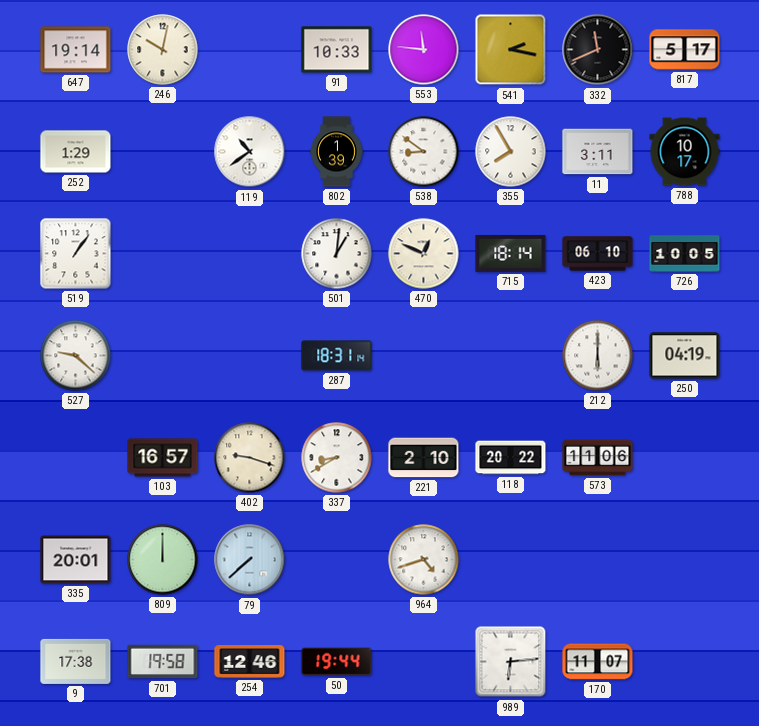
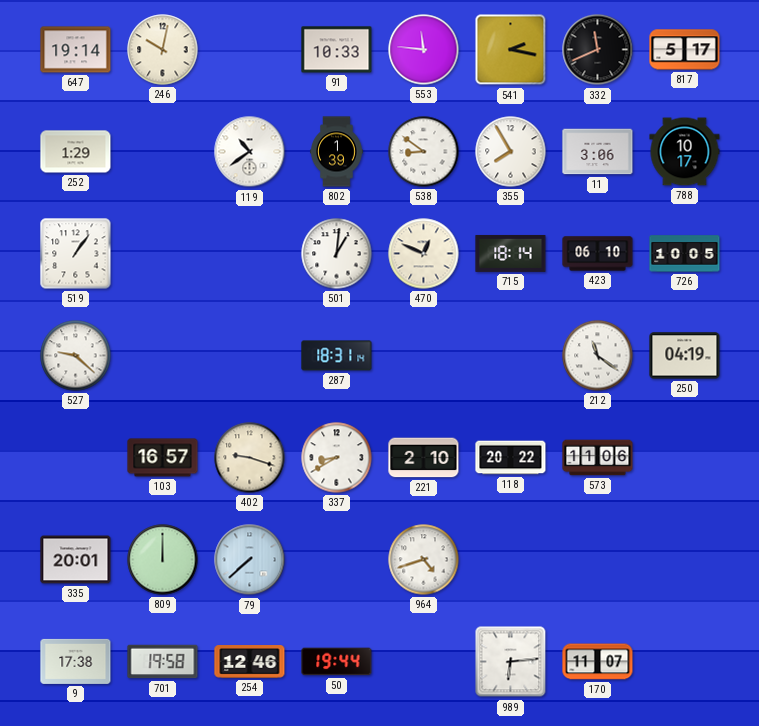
11: 3:11 -> 3:06
212: 6:00 -> 11:21
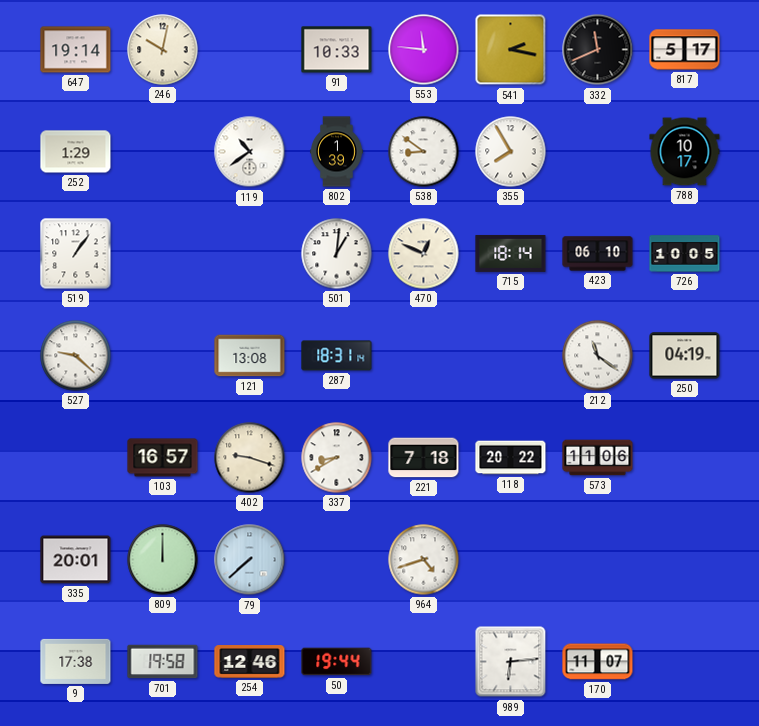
11: 3:06 -> none
121: none -> 13:08
221: 2:10 -> 7:18
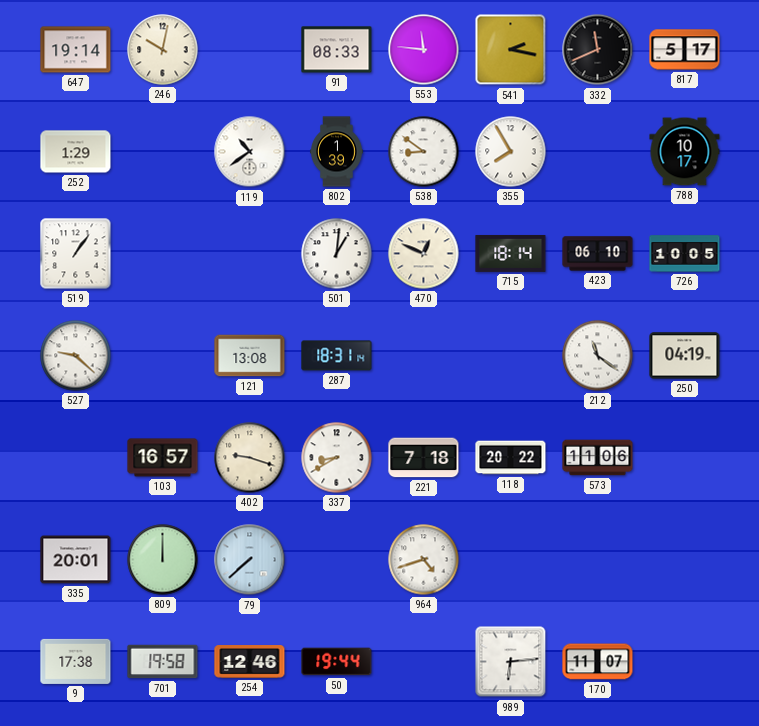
91: 10:33 -> 08:33
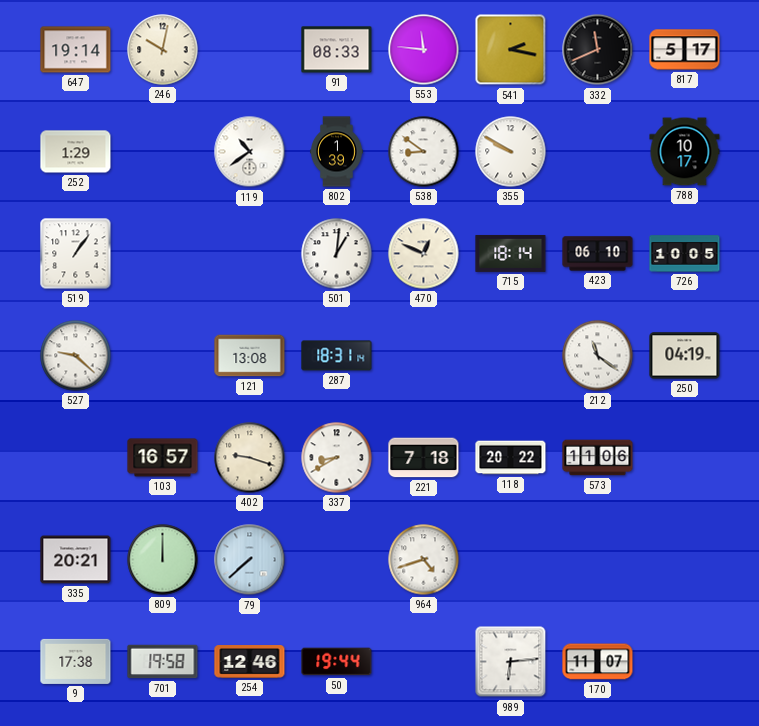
355: 7:55 -> 9:50
335: 20:01 -> 20:21
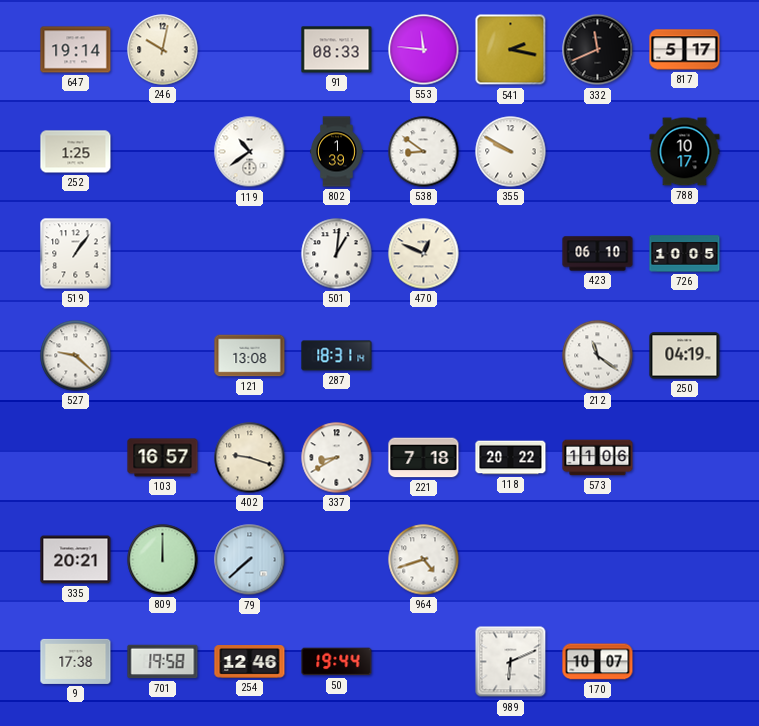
252: 1:29 -> 1:25
715: 18:14 -> none
989: 6:14 -> 6:11
170: 11:07 -> 10:07
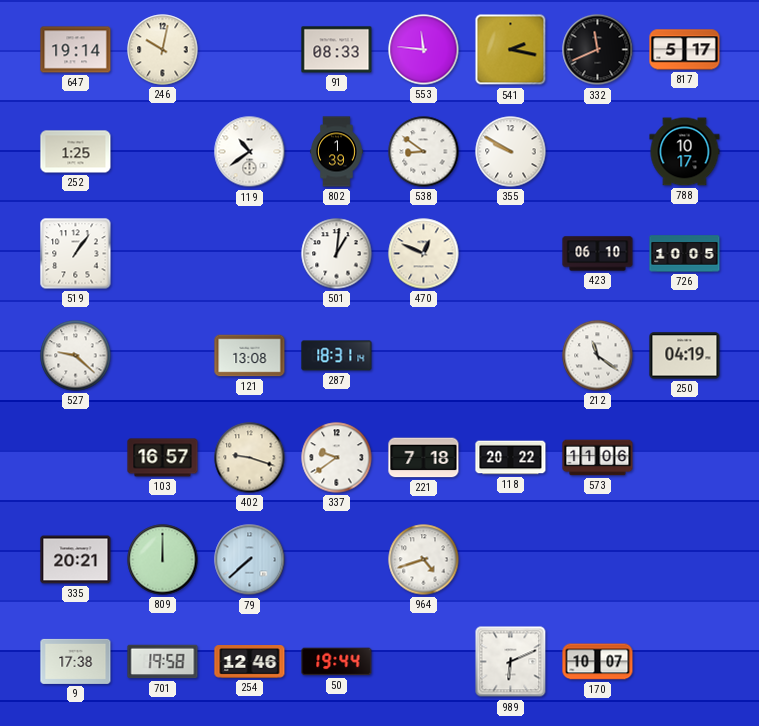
337: 8:40 -> 9:39
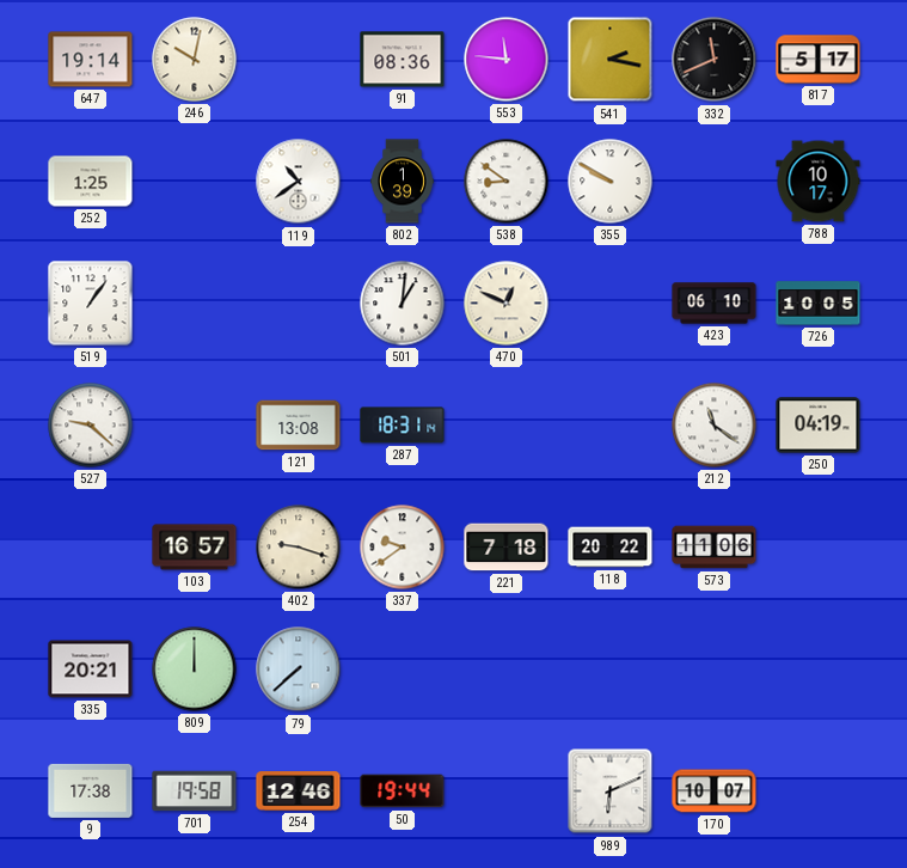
91: 08:33 -> 08:36
964: 4:42 -> none
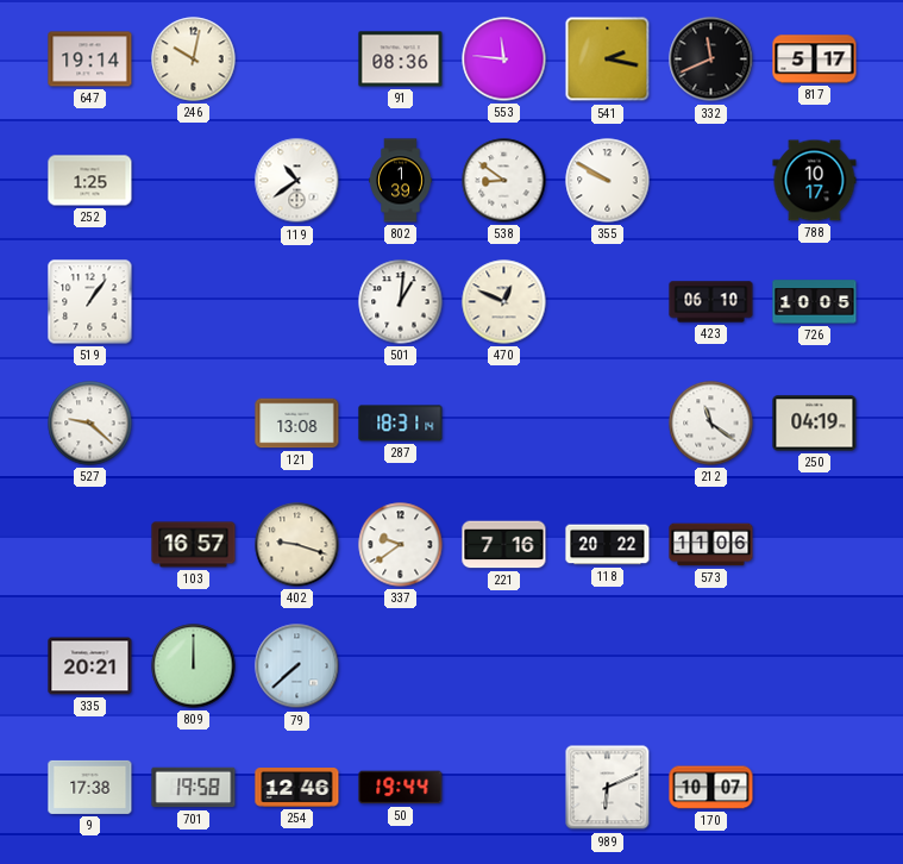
221: 7:18 -> 7:16
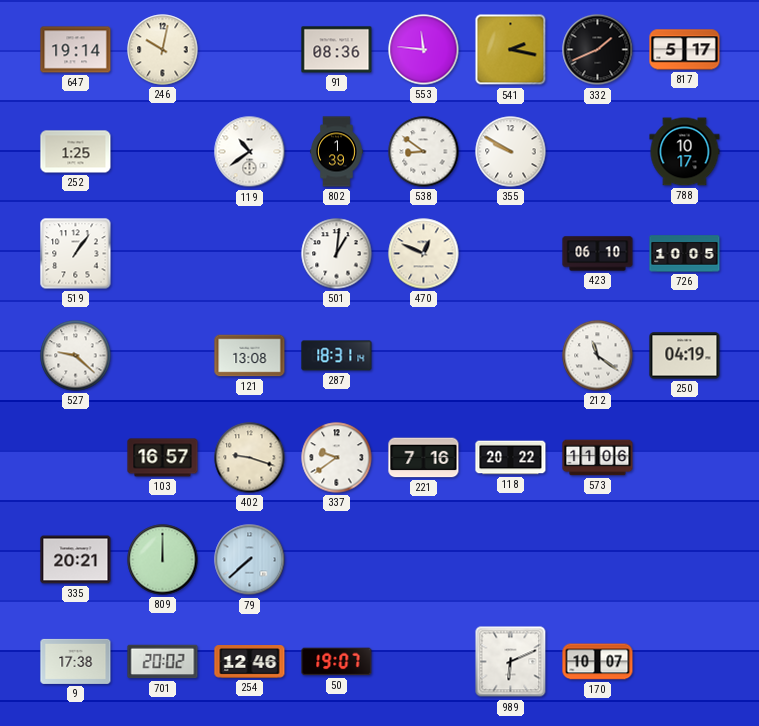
332: 11:41 -> 1:41
701: 19:58 -> 20:02
50: 19:44 -> 19:07
